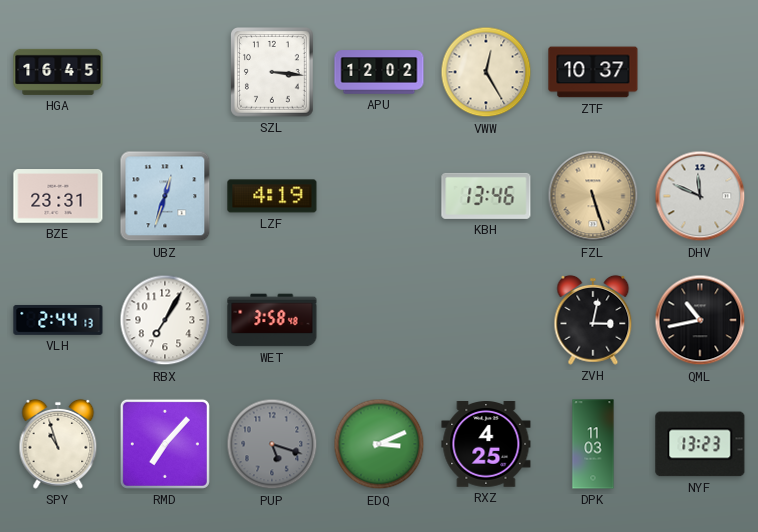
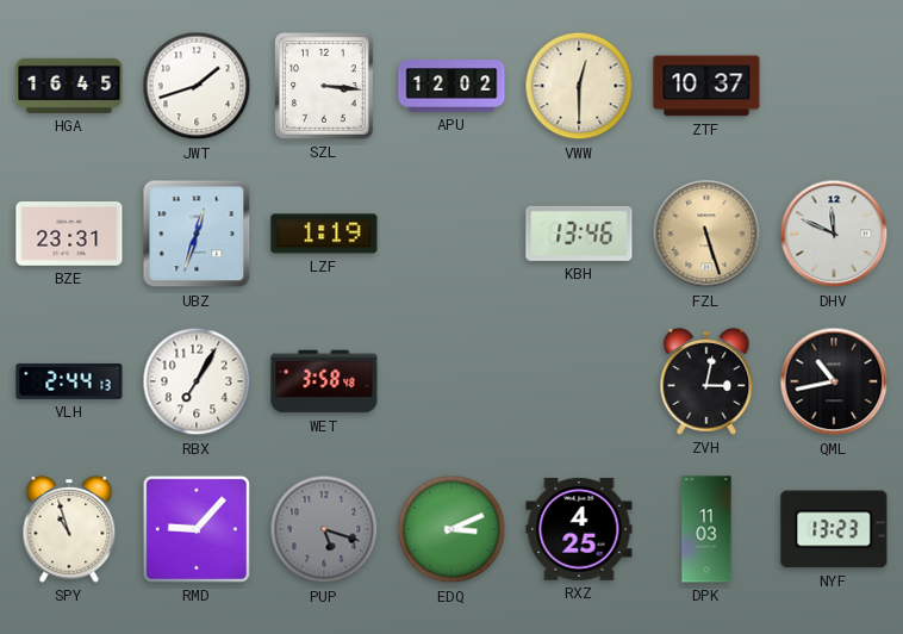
JWT: none -> 1:42
VWW: 12:25 -> 12:30
LZF: 4:19 -> 1:19
RMD: 7:07 -> 9:07
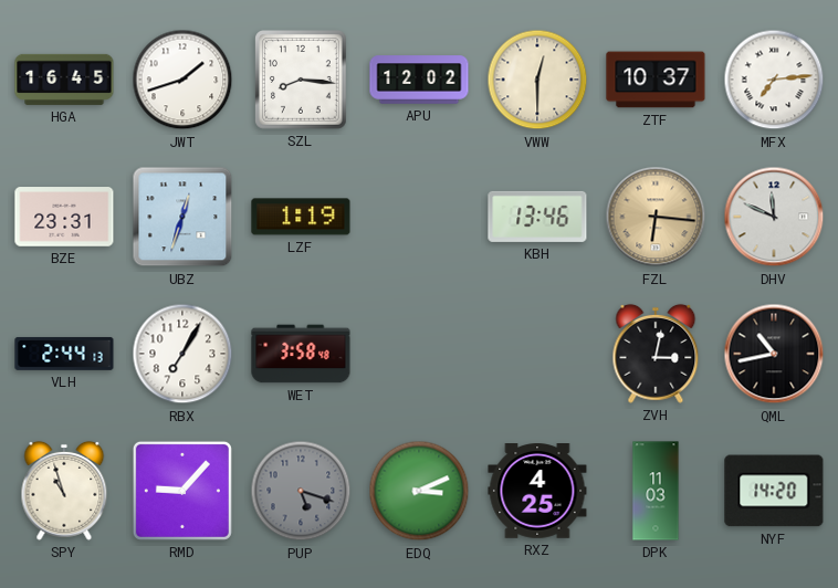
SZL: 3:16 -> 8:16
MFX: none -> 7:14
FZL: 5:27 -> 6:16
NYF: 13:23 -> 14:20
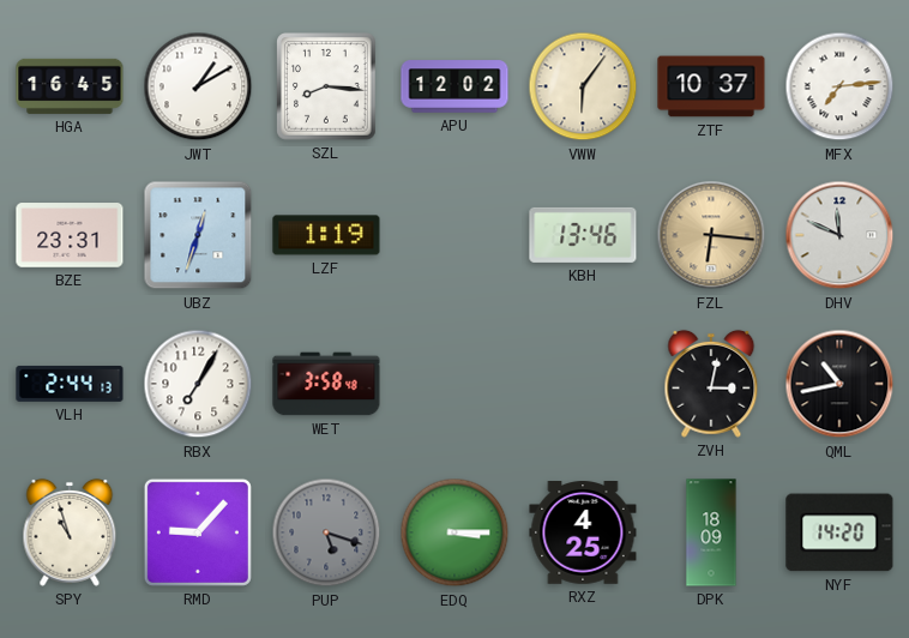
JWT: 1:42 -> 1:10
VWW: 12:30 -> 6:06
EDQ: 3:11 -> 3:15
DPK: 11:03 -> 18:09
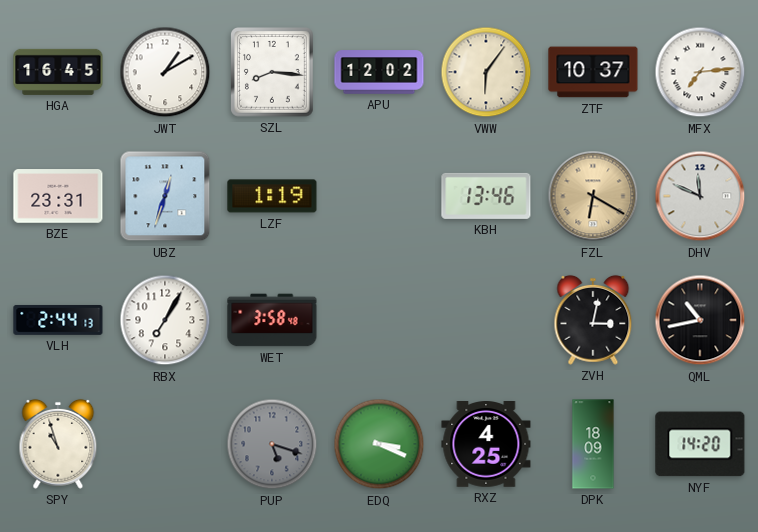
FZL: 6:16 -> 6:20
RMD: 9:07 -> none
EDQ: 3:15 -> 3:19
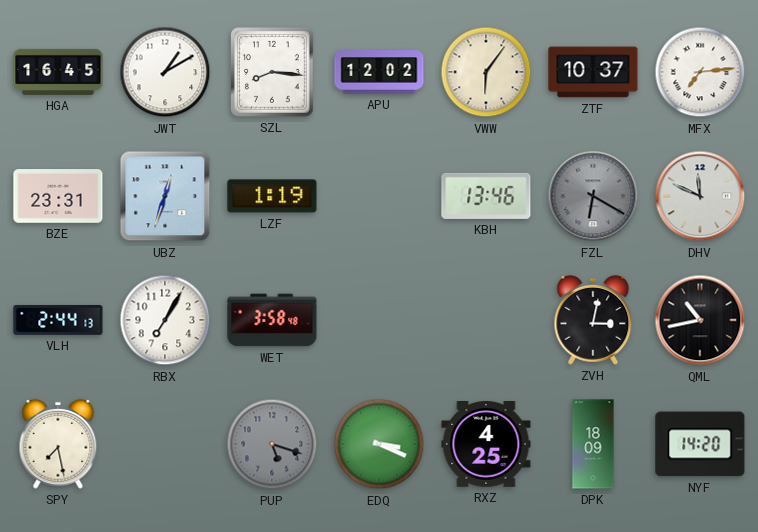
FZL dial: champagne -> grey
SPY: 10:57 -> 7:28
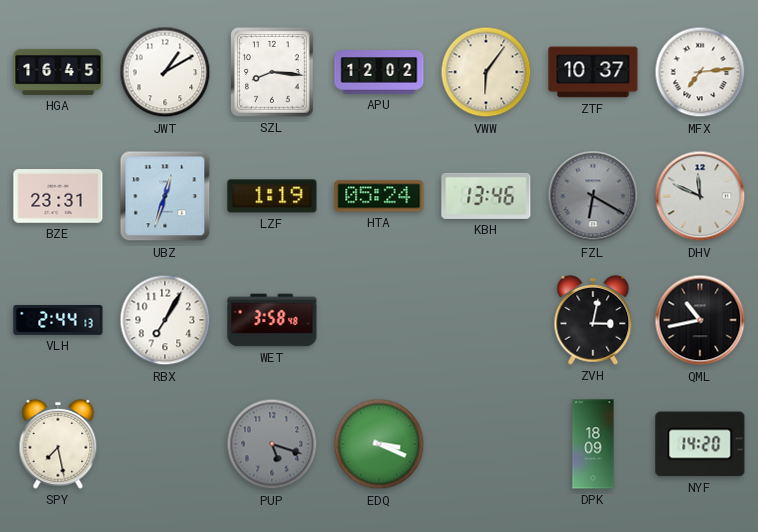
HTA: none -> 05:24
RXZ: 4:25 -> none
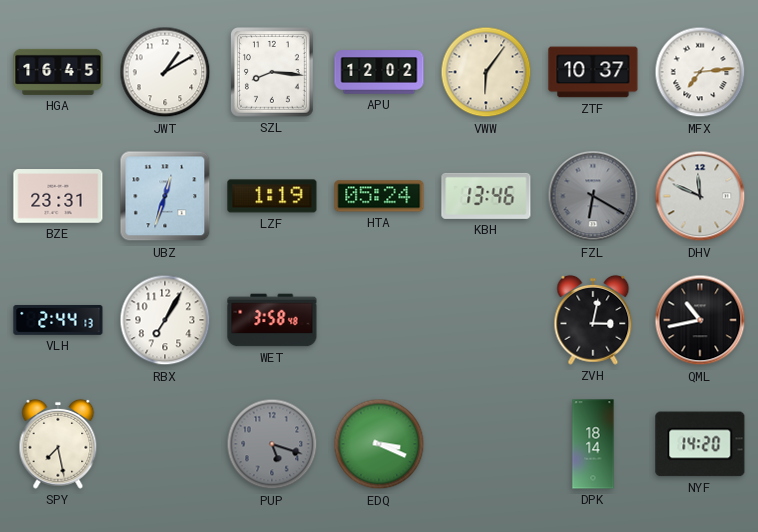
DPK: 18:09 -> 18:14
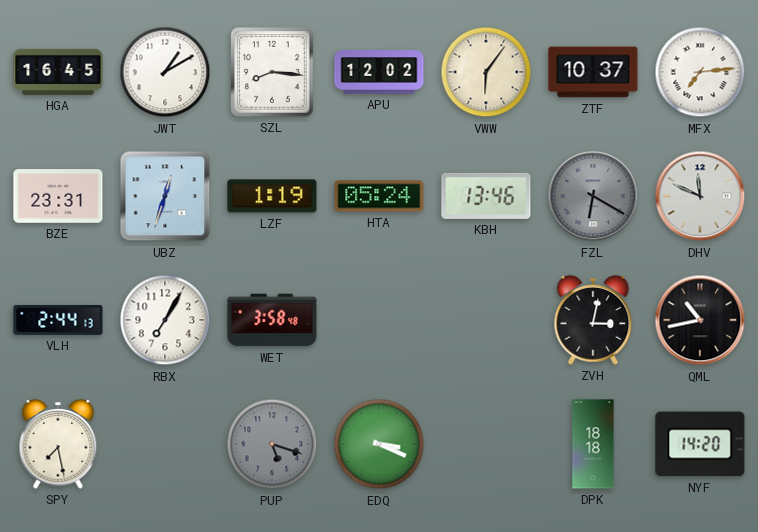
DPK: 18:14 -> 18:18
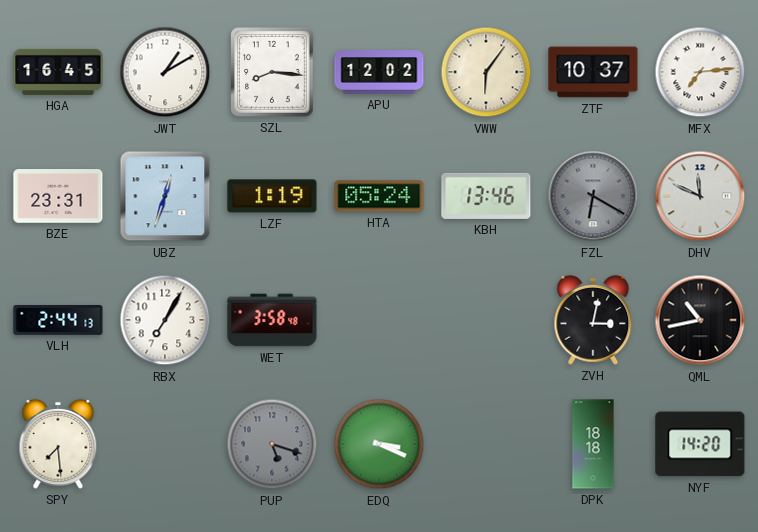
SPY: 7:28 -> 7:29
